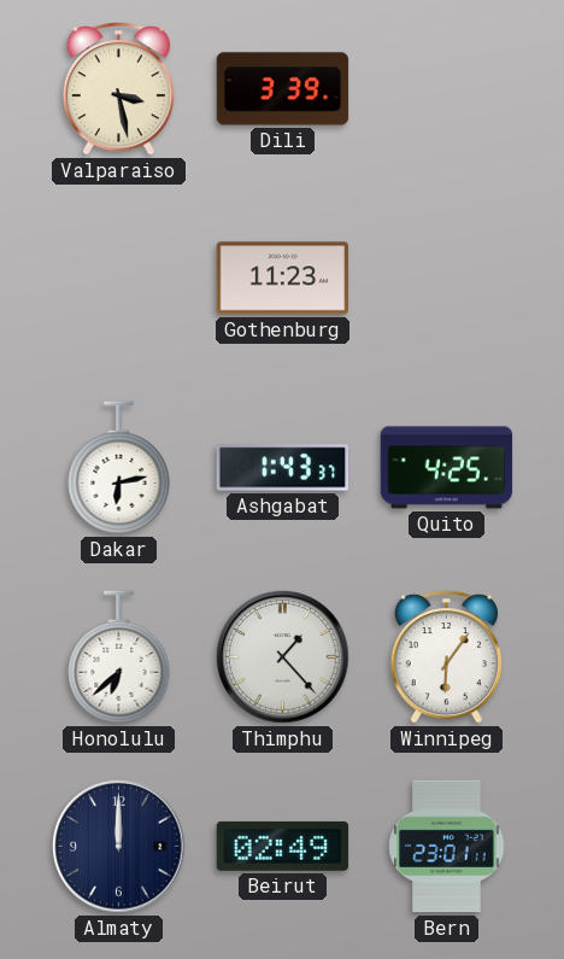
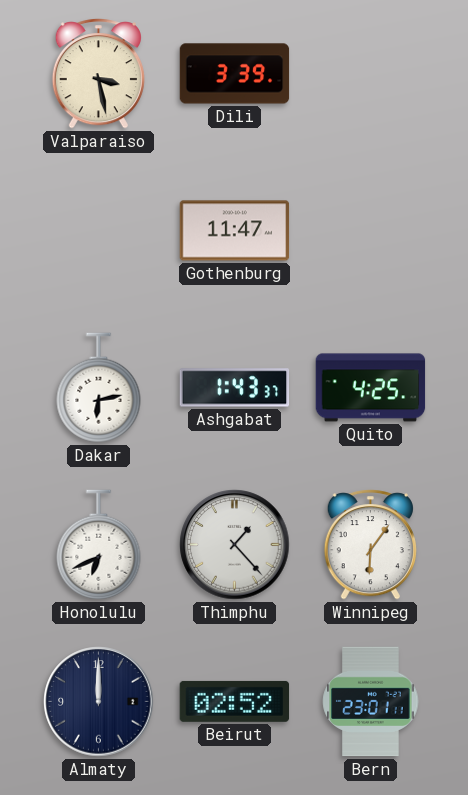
Gothenburg: 11:23 -> 11:47
Honolulu: 6:38 -> 6:41
Beirut: 02:49 -> 02:52
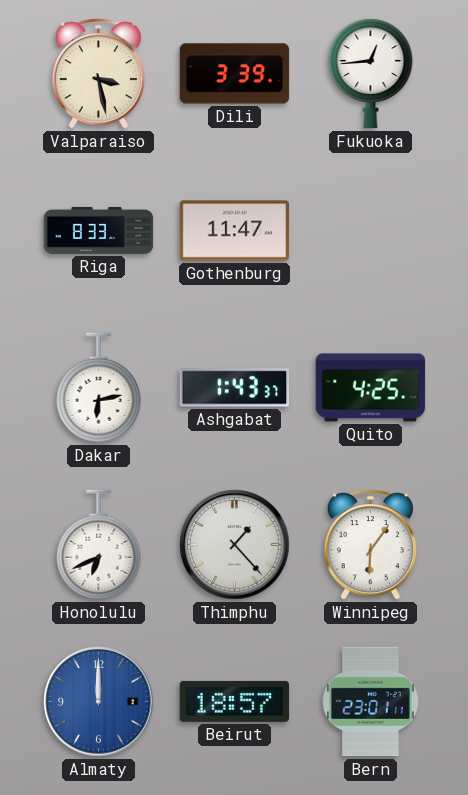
Fukuoka: none -> 12:44
Riga: none -> 8:33
Almaty dial: navy -> blue
Beirut: 02:52 -> 18:57
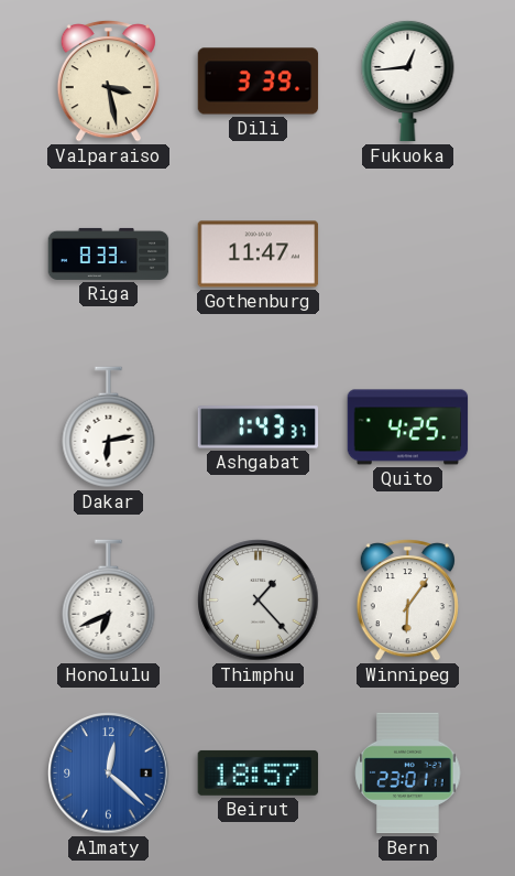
Almaty: 12:00 -> 12:22
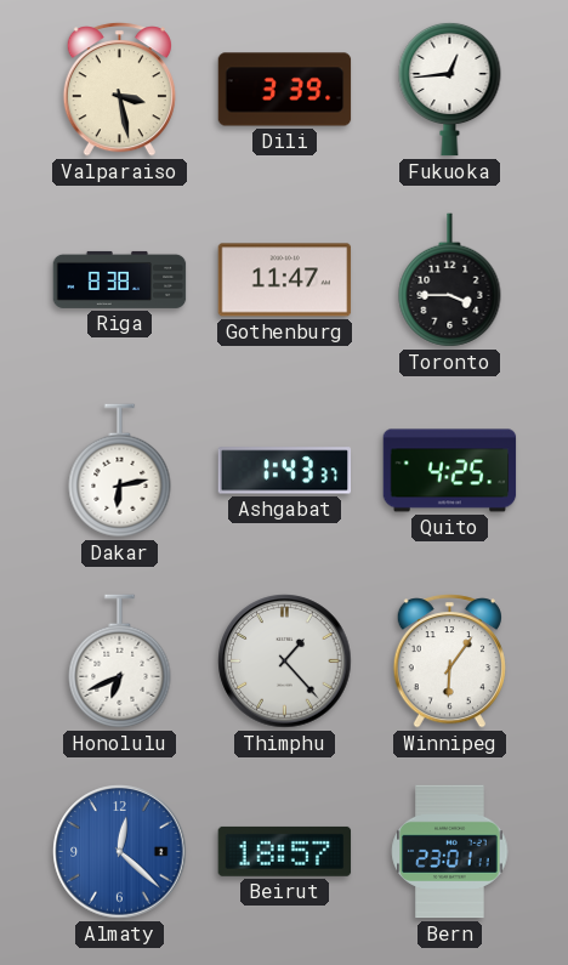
Riga: 8:33 -> 8:38
Toronto: none -> 3:45
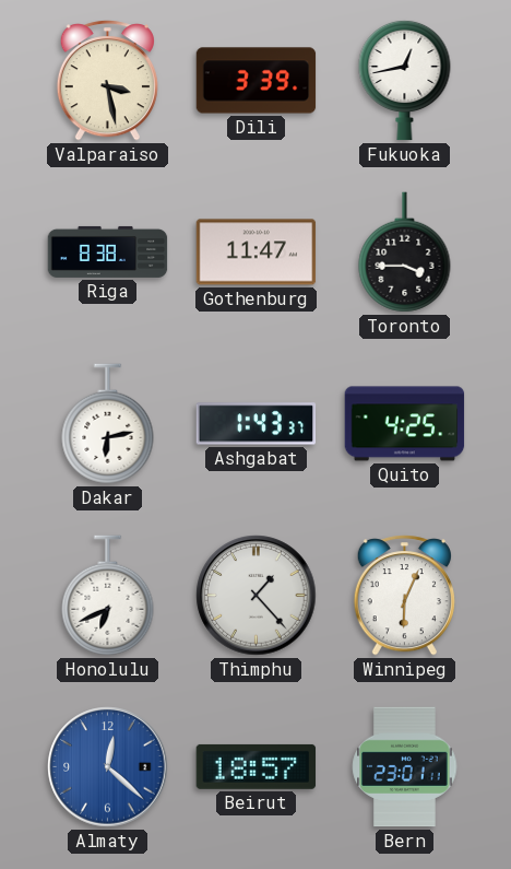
Fukuoka: 12:44 -> 12:43
Winnipeg: 6:06 -> 6:04
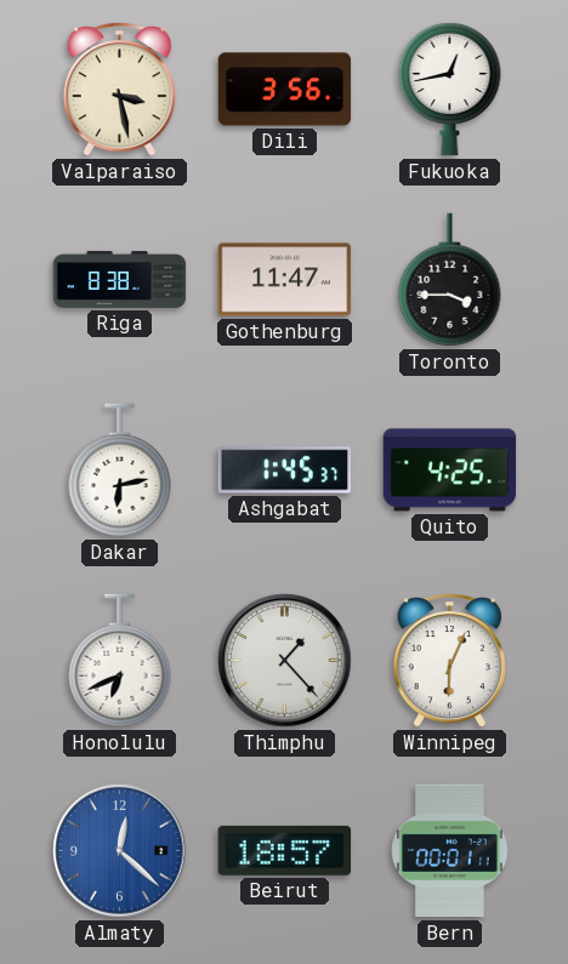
Dili: 3:39 -> 3:56
Ashgabat: 1:43 -> 1:45
Bern: 23:01 -> 00:01
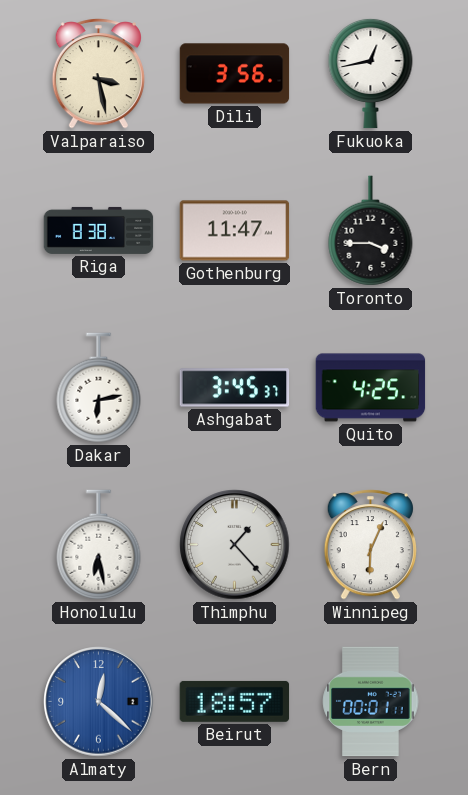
Ashgabat: 1:45 -> 3:45
Honolulu: 6:41 -> 6:28
